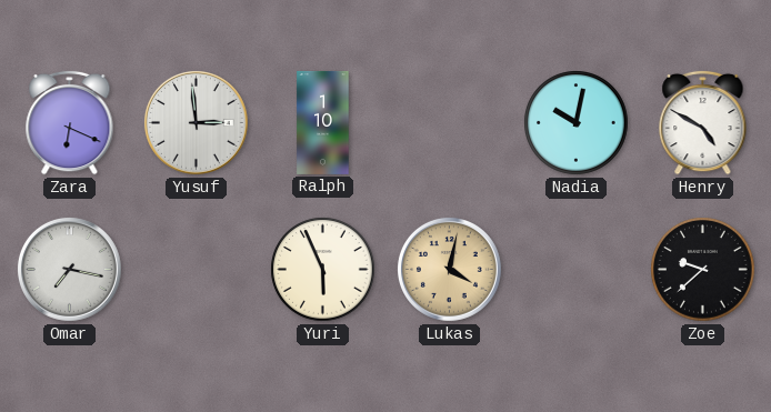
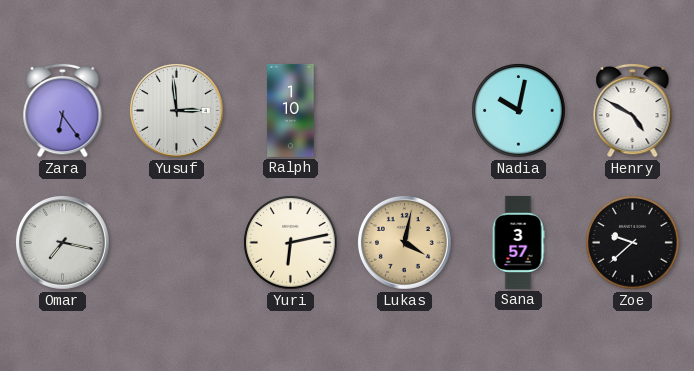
Zara: 6:19 -> 6:24
Yuri: 5:56 -> 6:13
Sana: none -> 3:57
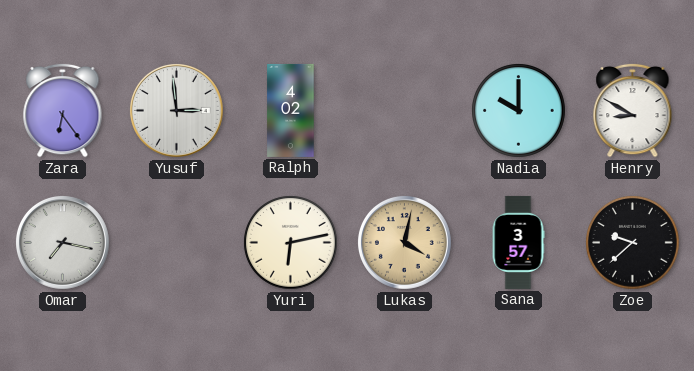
Ralph: 1:10 -> 4:02
Nadia: 10:02 -> 10:00
Henry: 4:50 -> 8:50
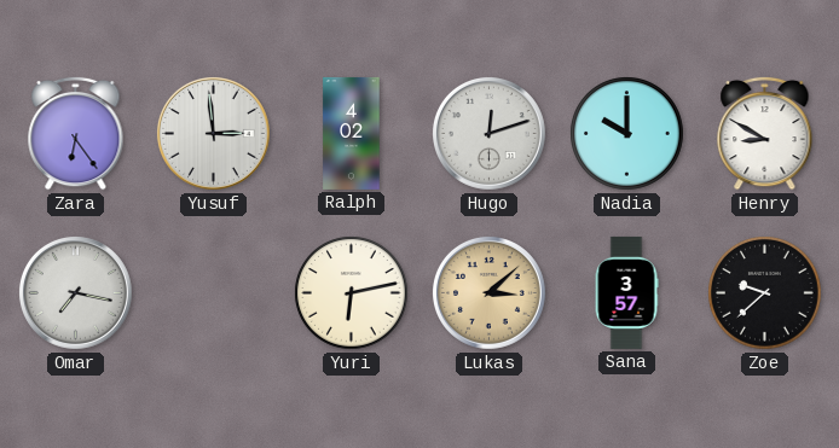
Hugo: none -> 12:12
Lukas: 4:02 -> 3:08
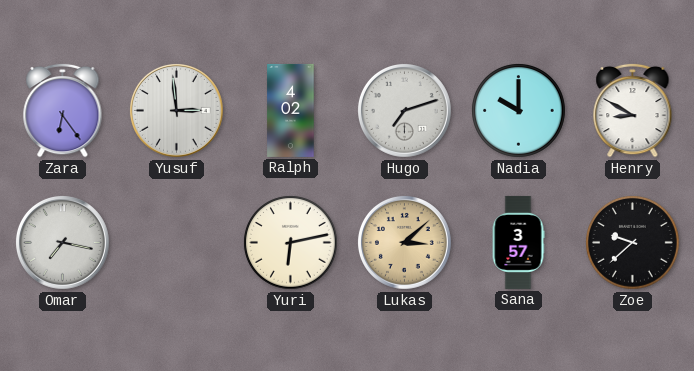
Hugo: 12:12 -> 7:12
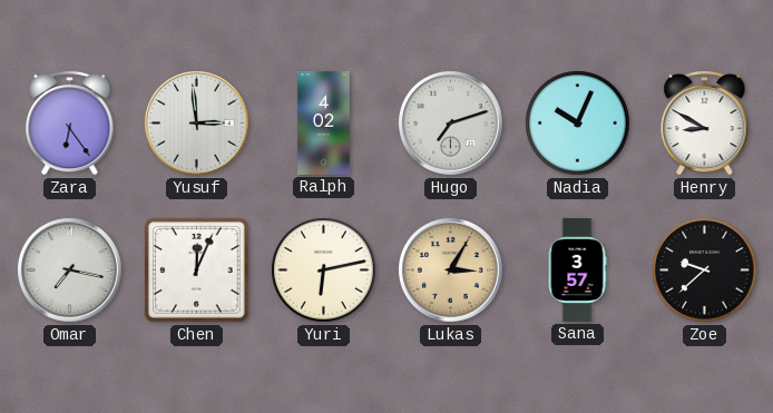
Nadia: 10:00 -> 10:04
Chen: none -> 12:04
Lukas: 3:08 -> 3:05
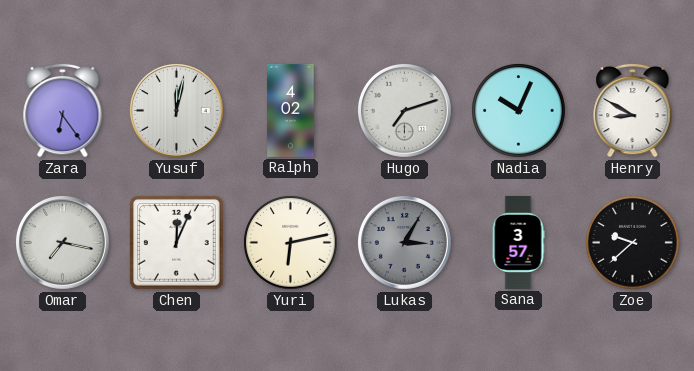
Yusuf: 2:59 -> 12:02
Lukas dial: champagne -> grey
